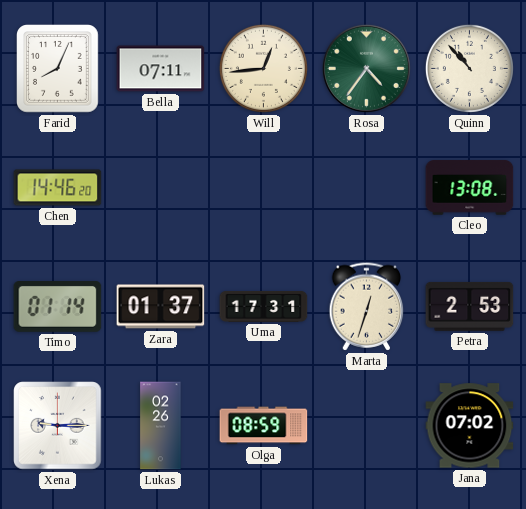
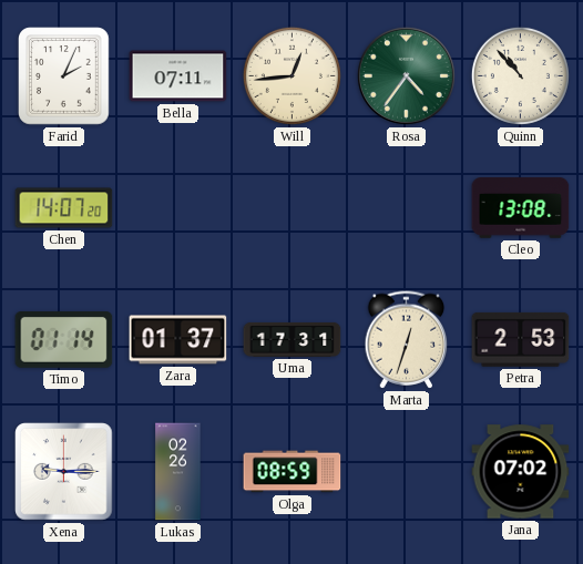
Farid: 8:04 -> 2:04
Chen: 14:46 -> 14:07
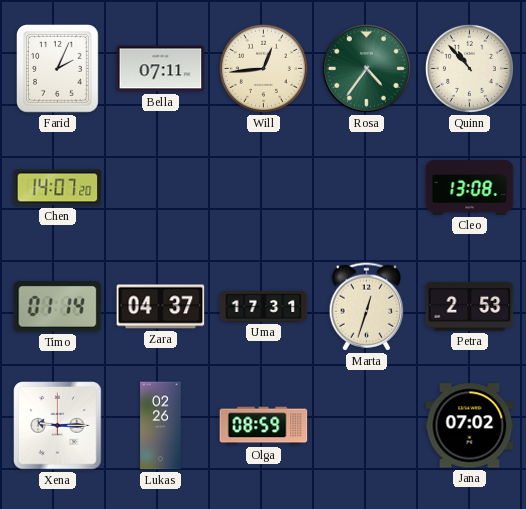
Zara: 01:37 -> 04:37
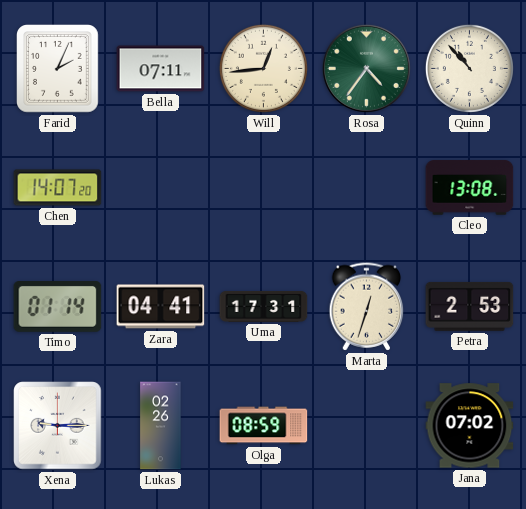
Zara: 04:37 -> 04:41
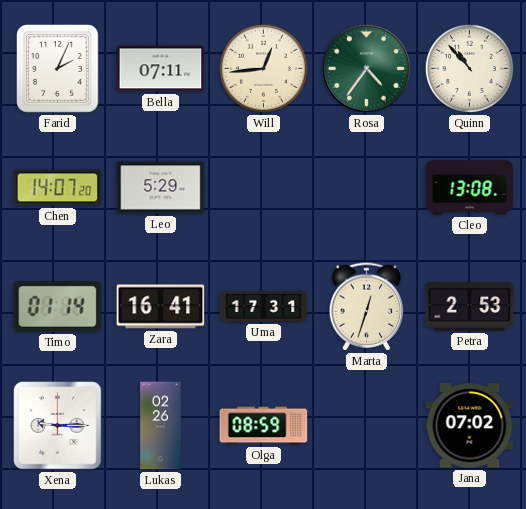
Leo: none -> 5:29
Zara: 04:41 -> 16:41
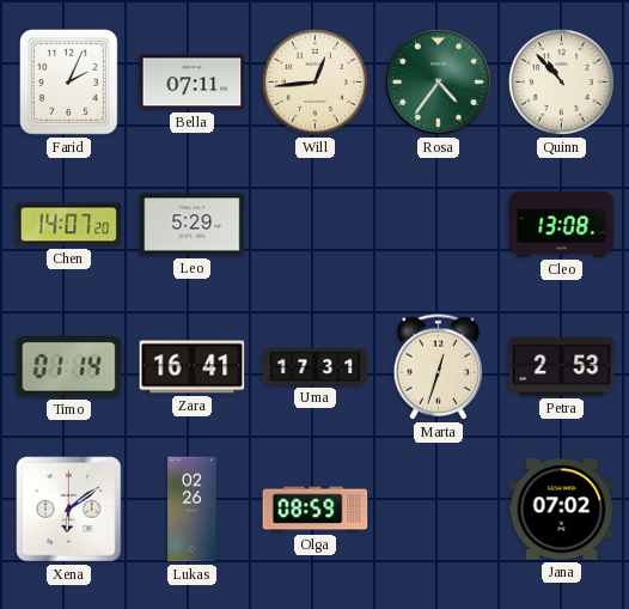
Xena: 9:15 -> 6:09
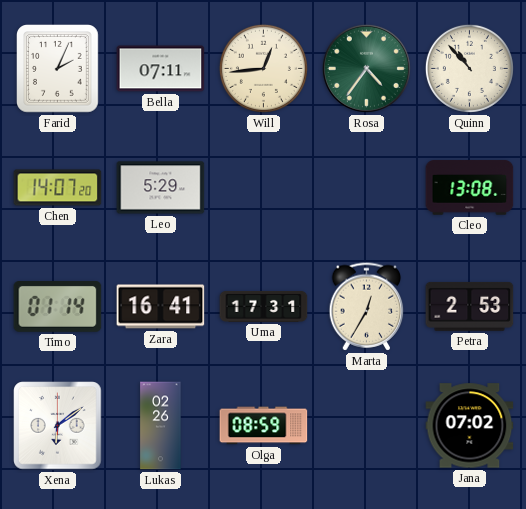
Marta: 12:33 -> 12:35
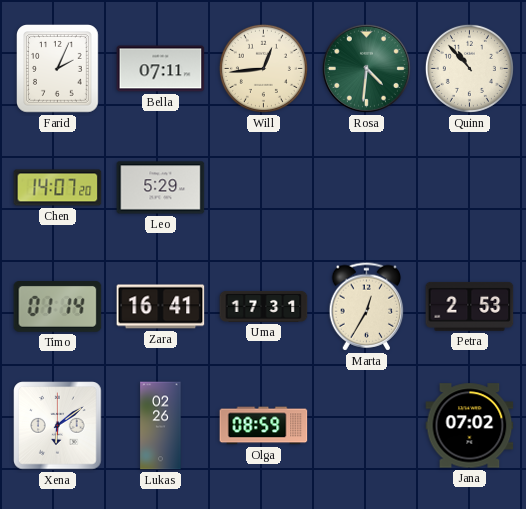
Rosa: 4:36 -> 4:31
Cleo: 13:08 -> none
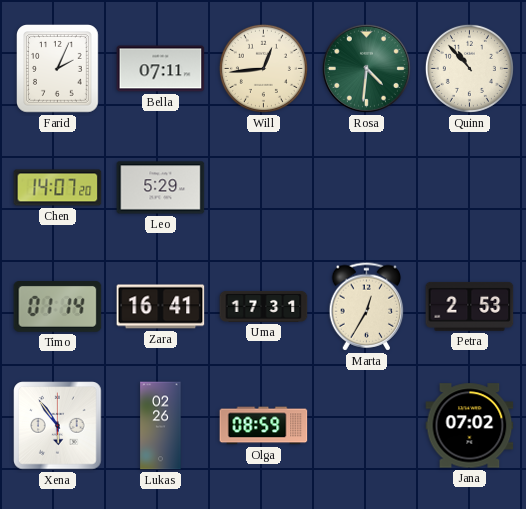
Xena: 6:09 -> 5:54
